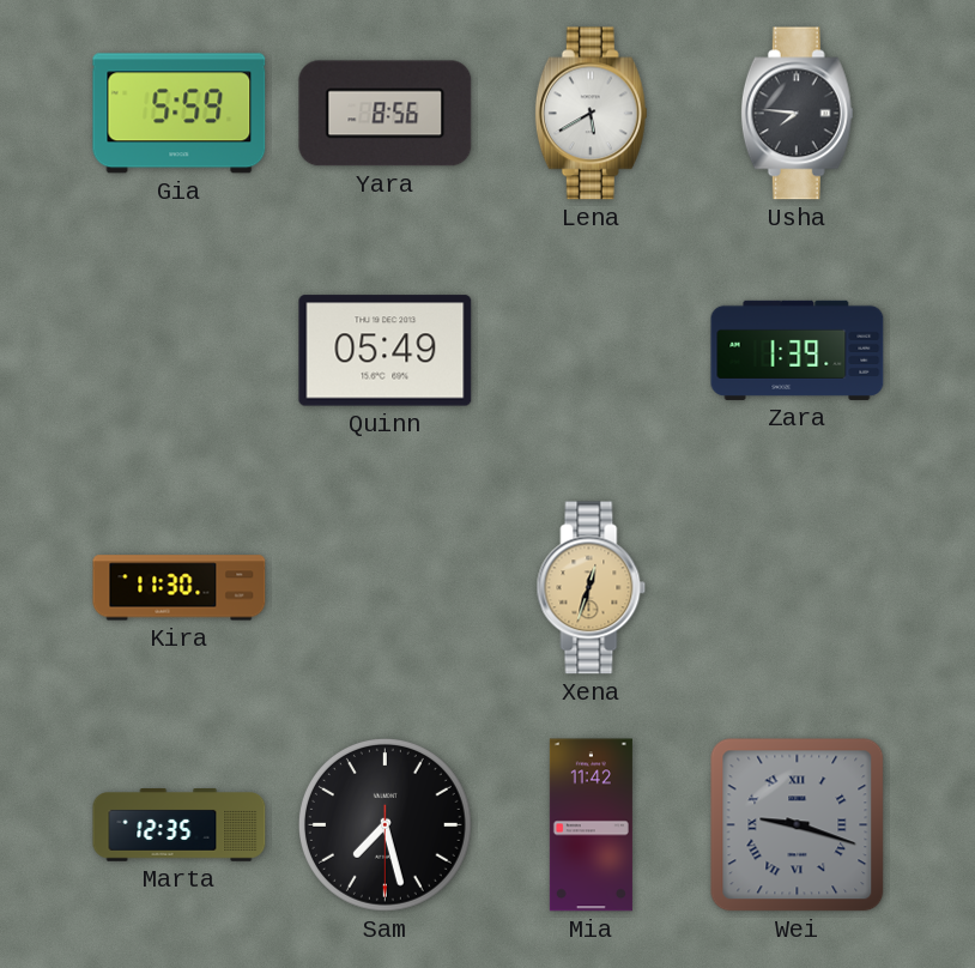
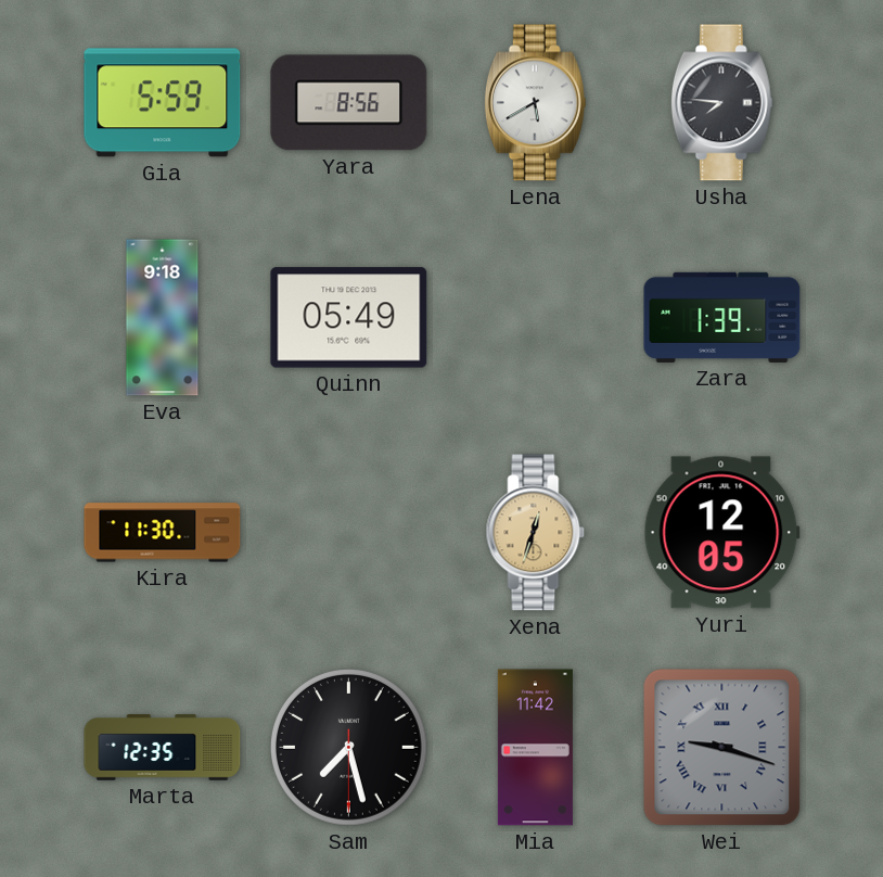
Eva: none -> 9:18
Yuri: none -> 12:05
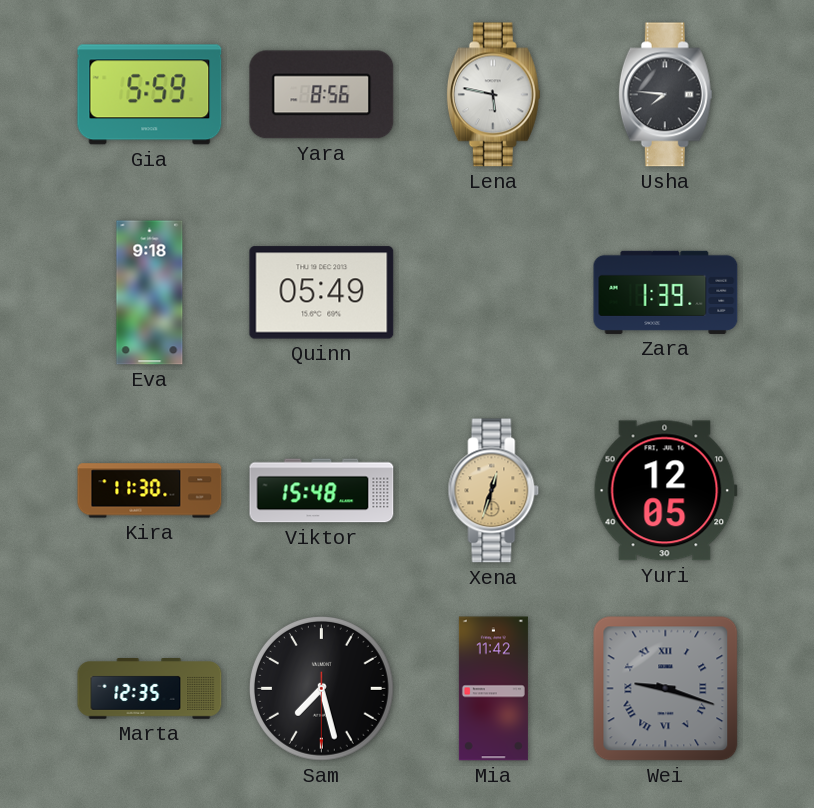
Lena: 5:40 -> 5:47
Viktor: none -> 15:48
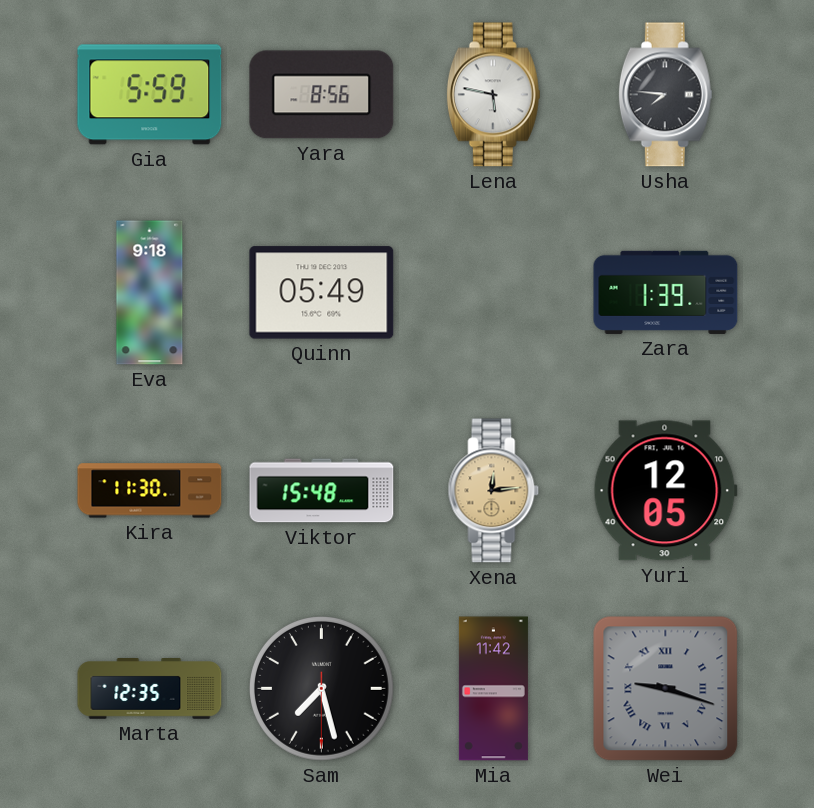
Xena: 12:33 -> 12:14
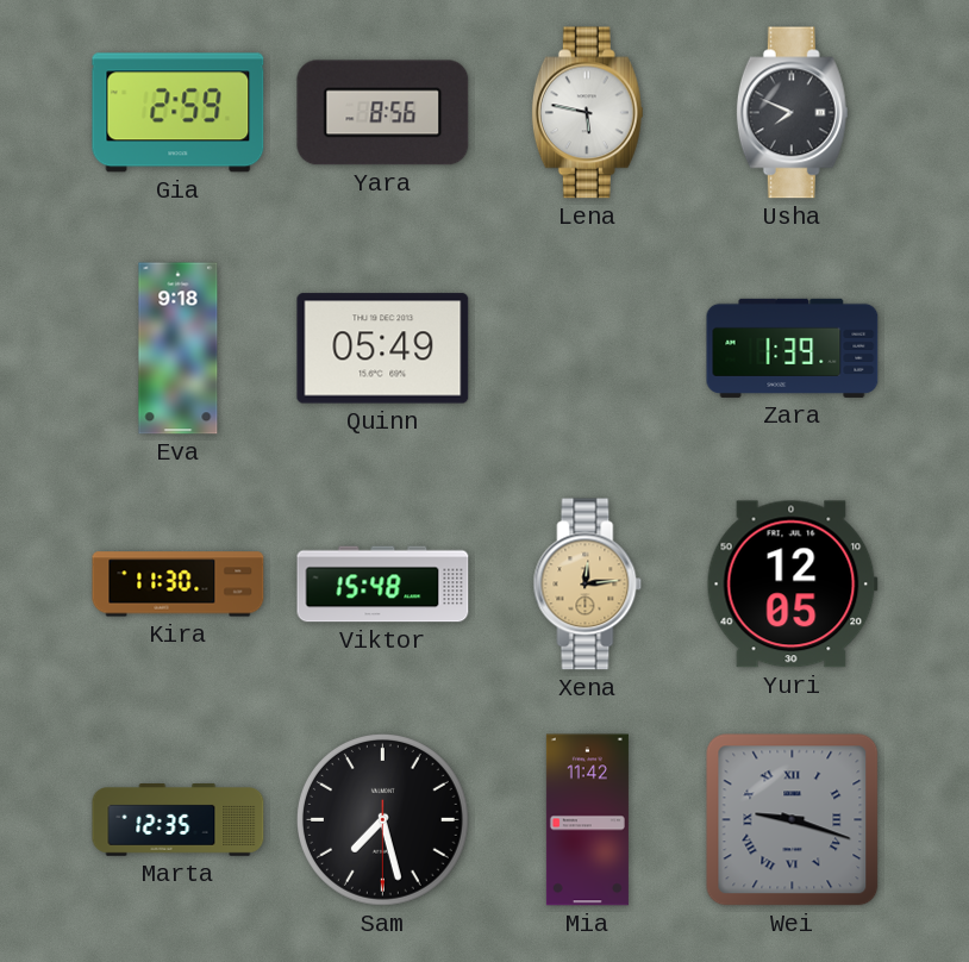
Gia: 5:59 -> 2:59
Usha: 7:46 -> 7:49
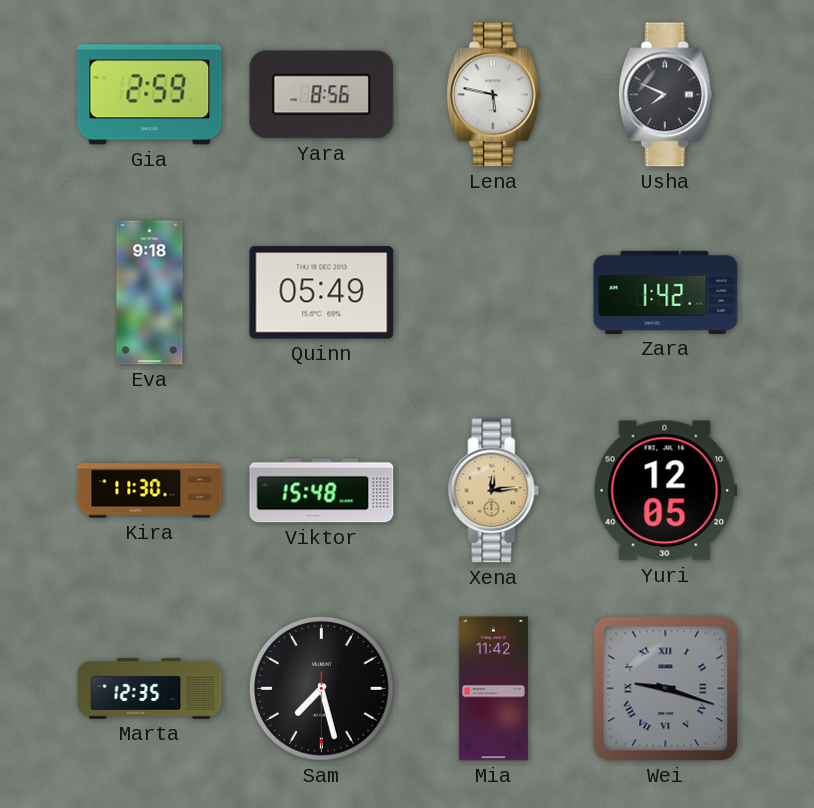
Zara: 1:39 -> 1:42
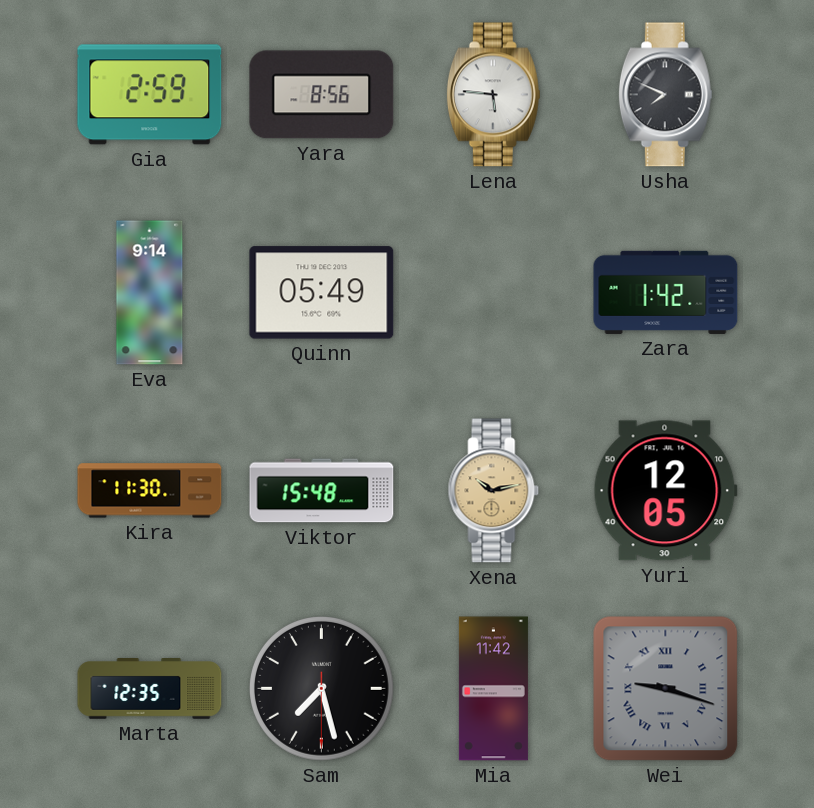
Lena: 5:47 -> 5:46
Eva: 9:18 -> 9:14
Xena: 12:14 -> 10:13
